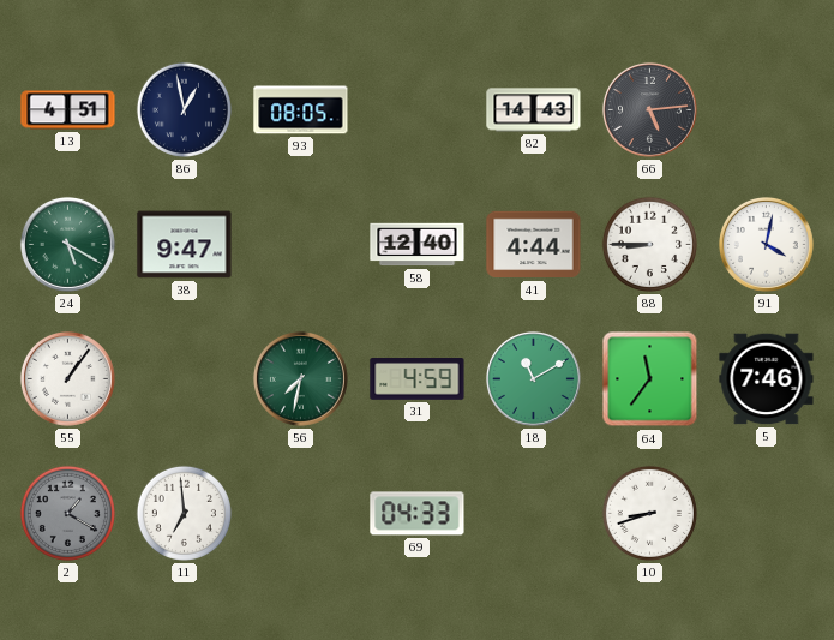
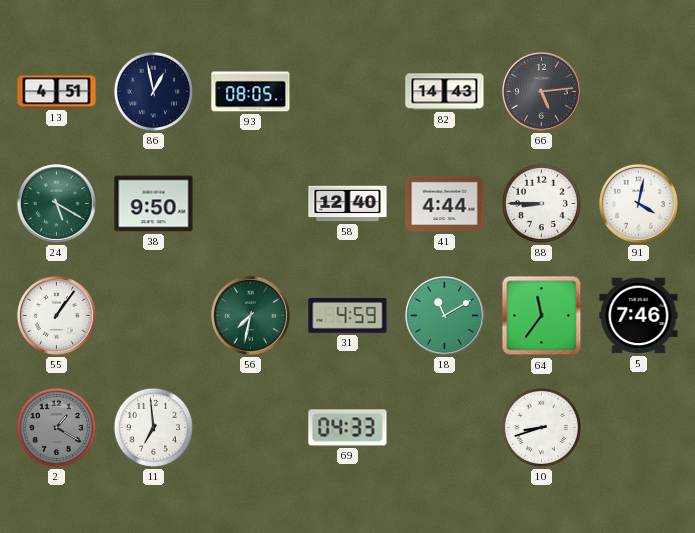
38: 9:47 -> 9:50
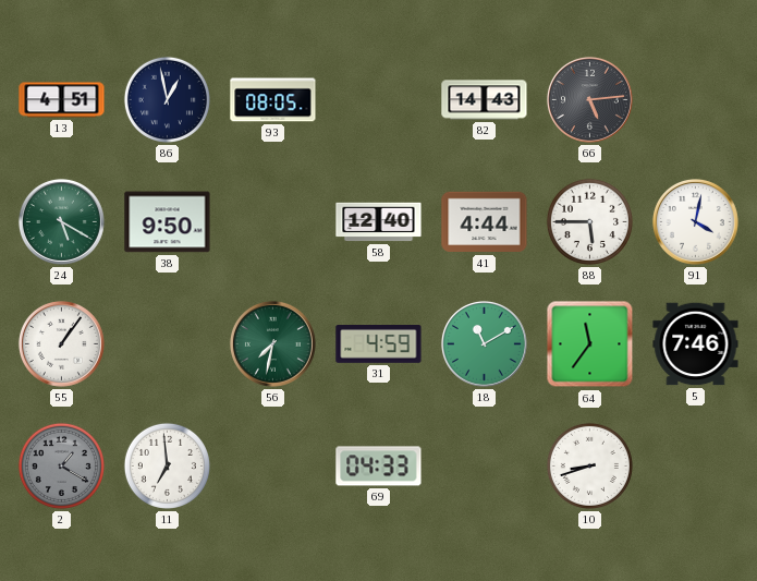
88: 8:45 -> 5:45
